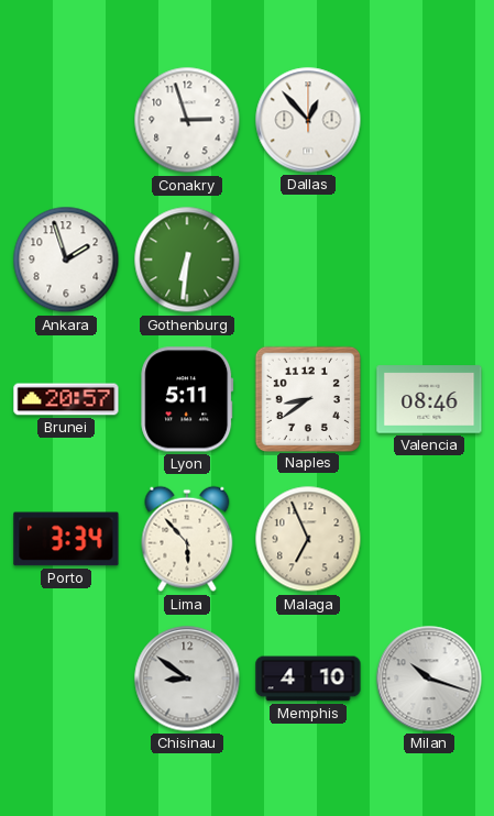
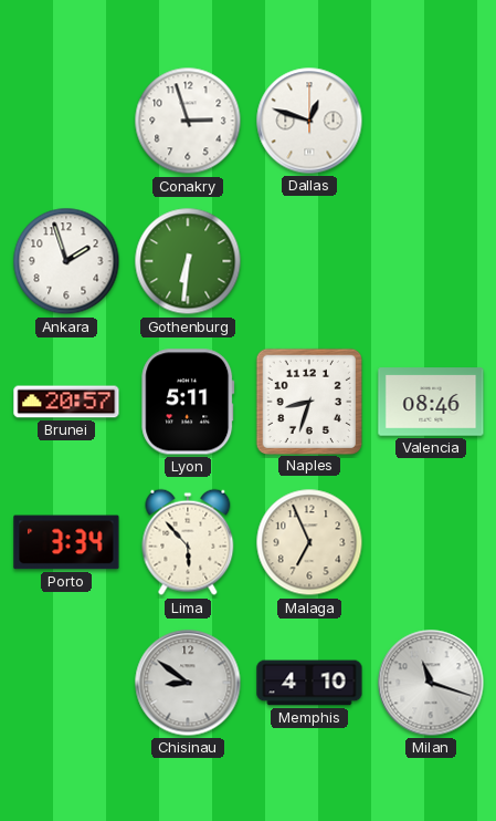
Dallas: 12:53 -> 12:48
Naples: 8:39 -> 8:33
Milan: 10:18 -> 11:18
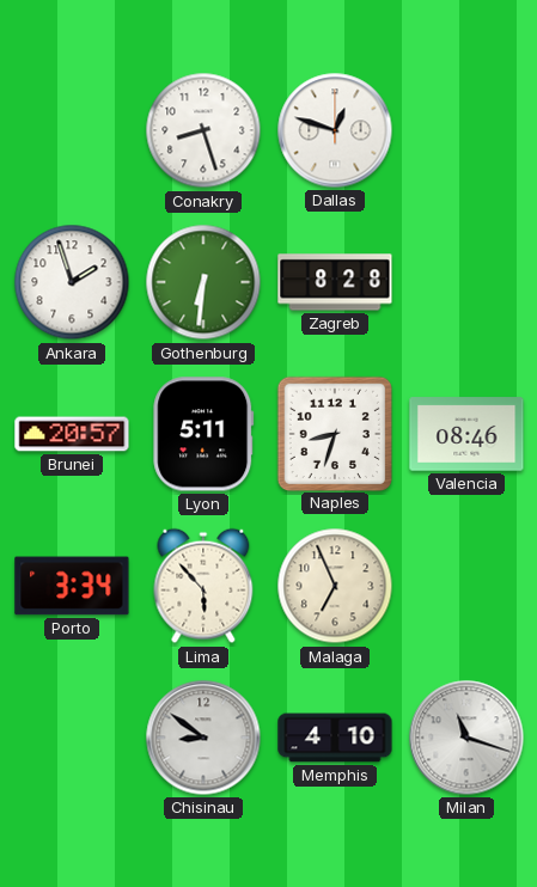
Conakry: 2:57 -> 8:27
Zagreb: none -> 8:28
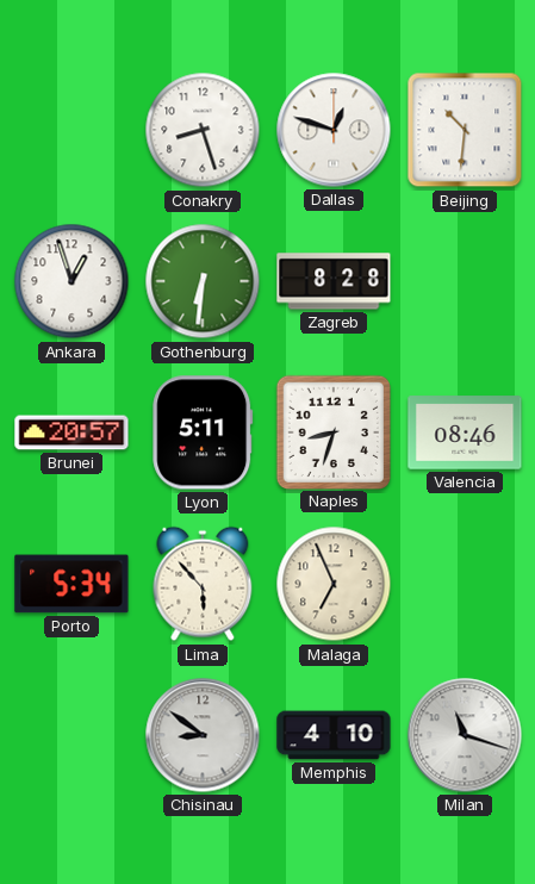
Beijing: none -> 10:31
Ankara: 1:57 -> 12:57
Porto: 3:34 -> 5:34
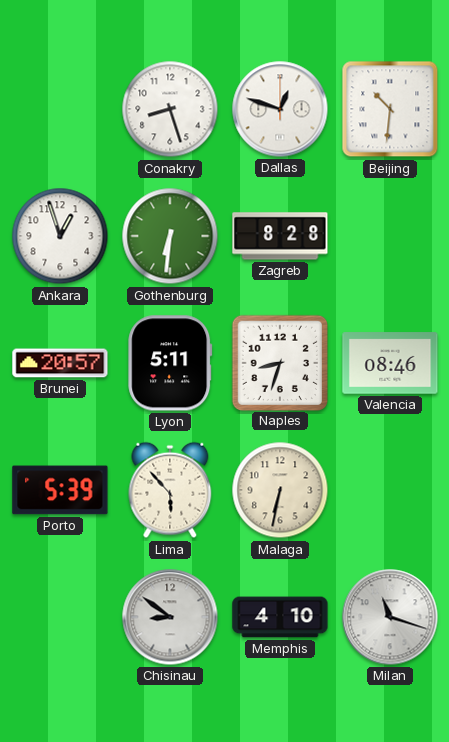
Porto: 5:34 -> 5:39
Malaga: 6:56 -> 6:32
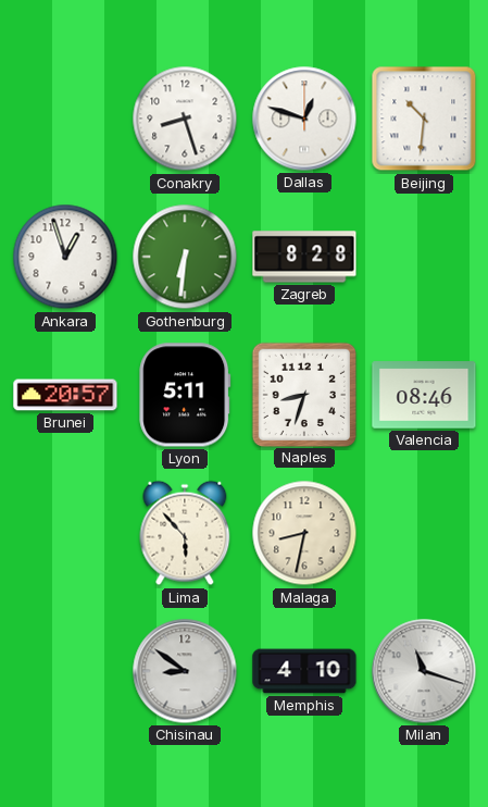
Porto: 5:39 -> none
Malaga: 6:32 -> 8:32
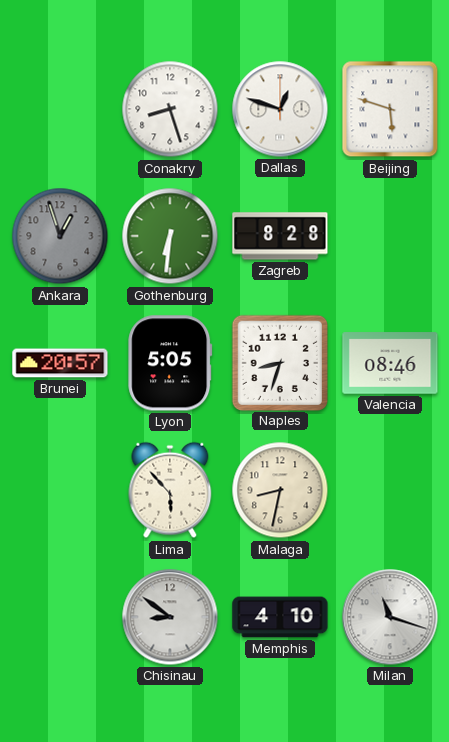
Beijing: 10:31 -> 5:48
Ankara dial: white -> grey
Lyon: 5:11 -> 5:05
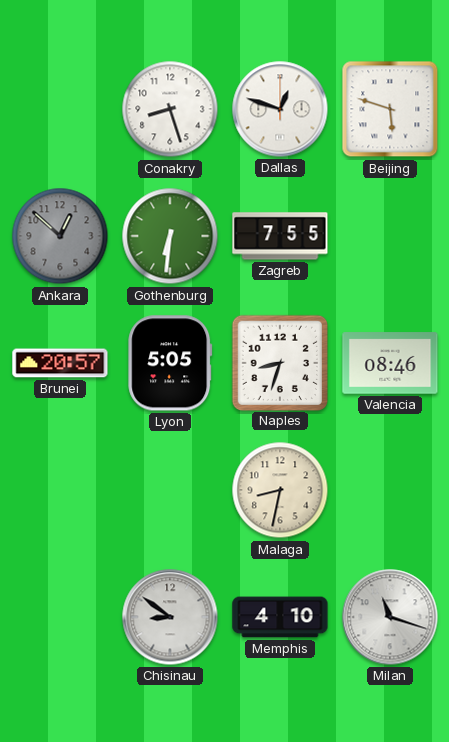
Ankara: 12:57 -> 12:52
Zagreb: 8:28 -> 7:55
Lima: 5:53 -> none
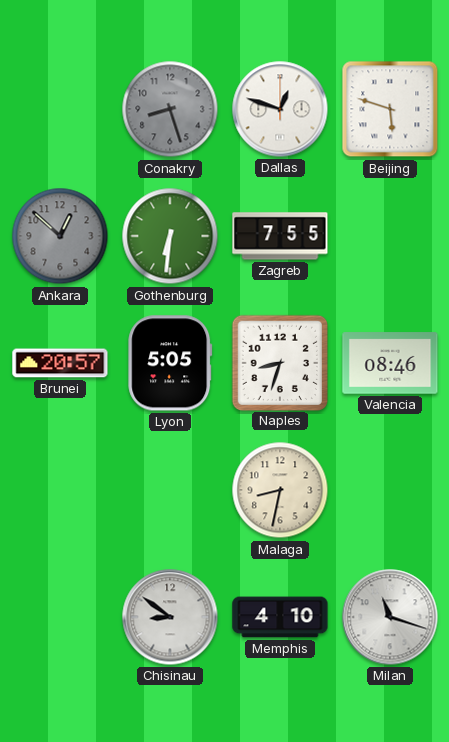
Conakry dial: white -> grey
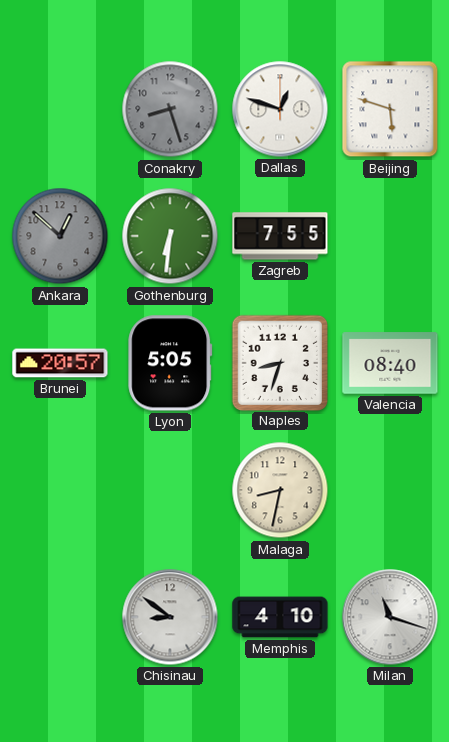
Valencia: 08:46 -> 08:40
